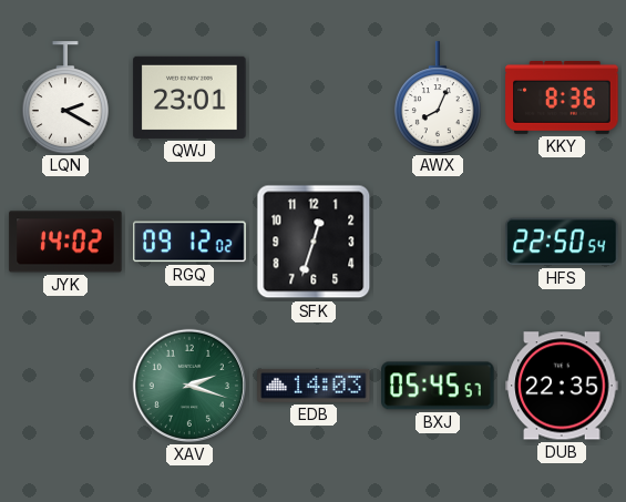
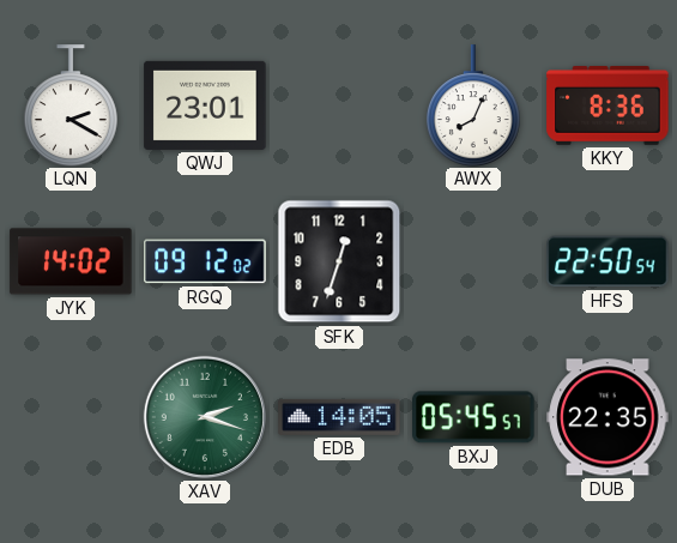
EDB: 14:03 -> 14:05
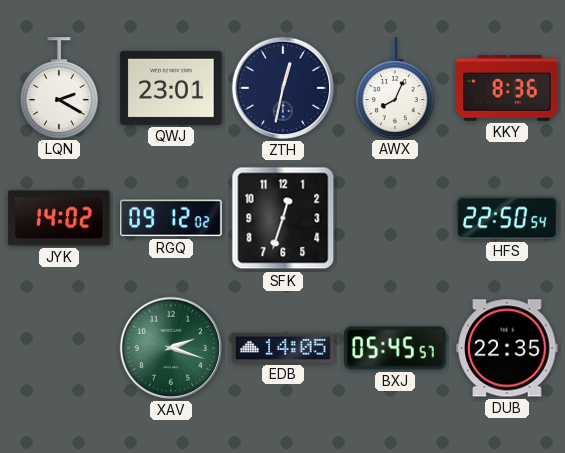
ZTH: none -> 12:32
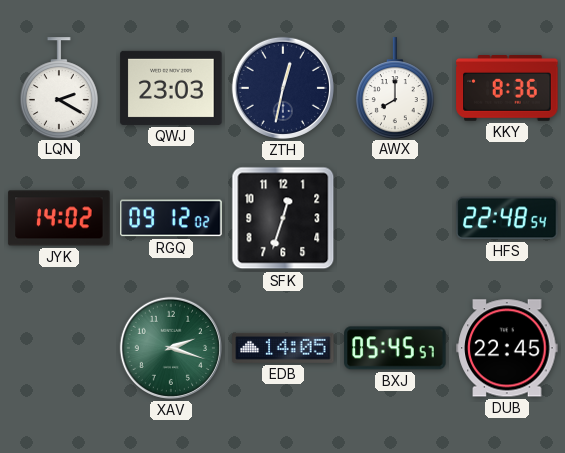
QWJ: 23:01 -> 23:03
AWX: 8:04 -> 8:00
HFS: 22:50 -> 22:48
DUB: 22:35 -> 22:45
